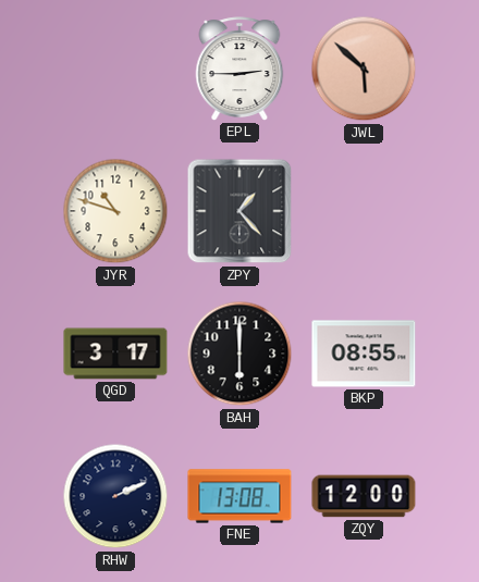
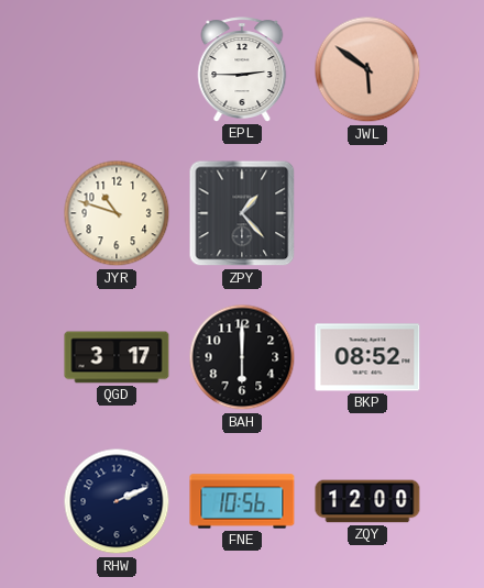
JWL: 5:52 -> 5:51
BKP: 08:55 -> 08:52
FNE: 13:08 -> 10:56
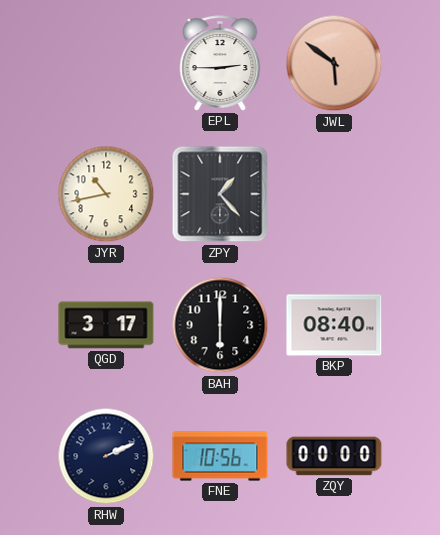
JYR: 10:48 -> 10:43
BKP: 08:52 -> 08:40
ZQY: 12:00 -> 00:00
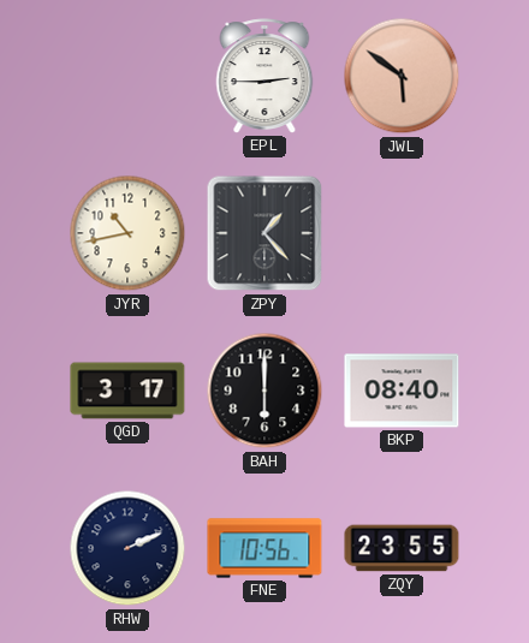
ZQY: 00:00 -> 23:55
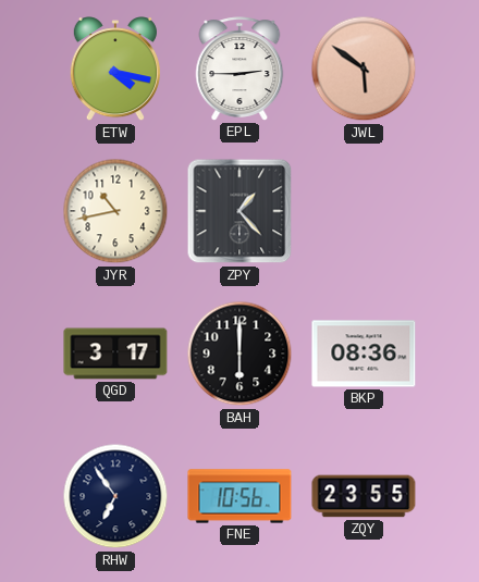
ETW: none -> 4:17
BKP: 08:40 -> 08:36
RHW: 2:11 -> 6:54
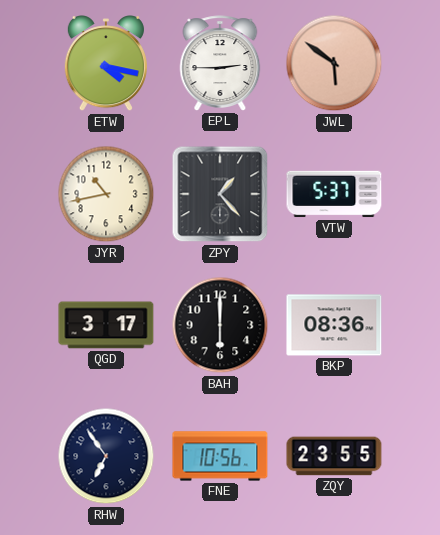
VTW: none -> 5:37
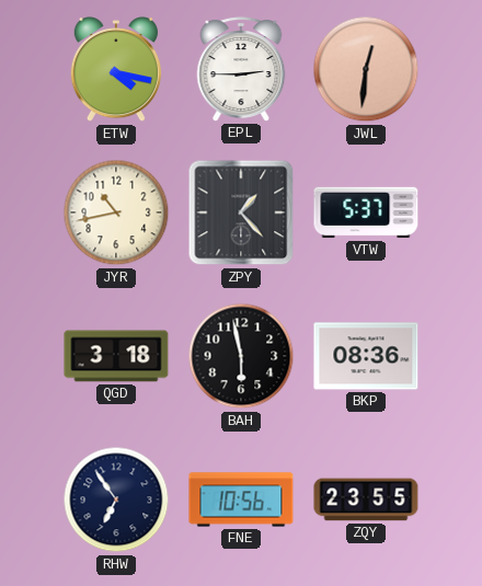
JWL: 5:51 -> 12:31
QGD: 3:17 -> 3:18
BAH: 6:00 -> 5:58
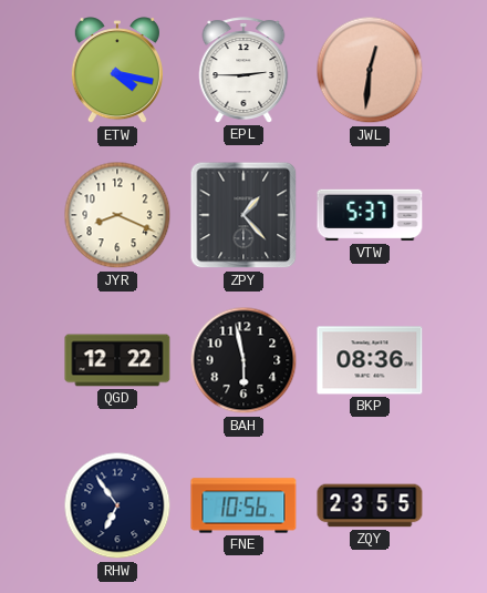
JYR: 10:43 -> 8:19
QGD: 3:18 -> 12:22
